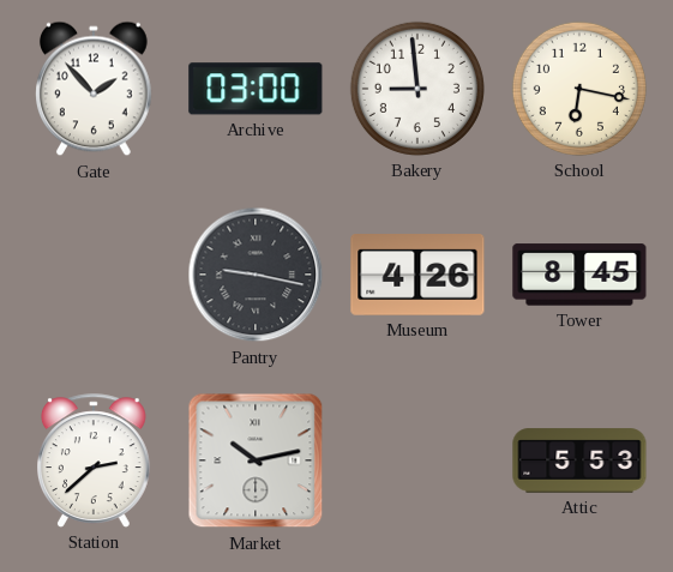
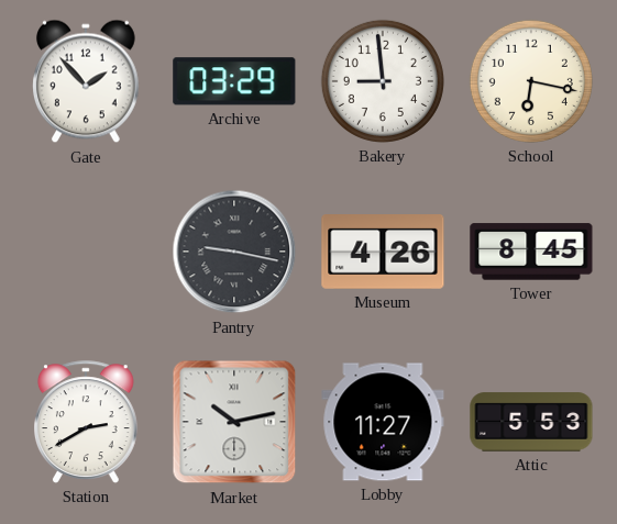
Archive: 03:00 -> 03:29
Station: 2:38 -> 2:40
Lobby: none -> 11:27
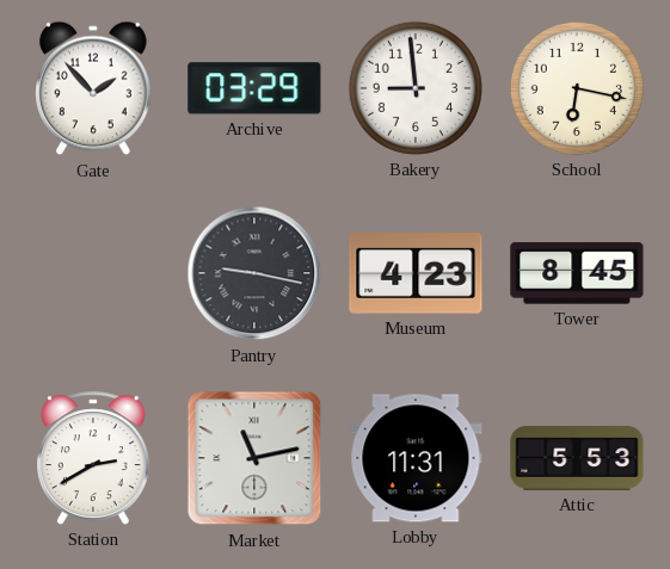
Museum: 4:26 -> 4:23
Market: 10:13 -> 11:13
Lobby: 11:27 -> 11:31
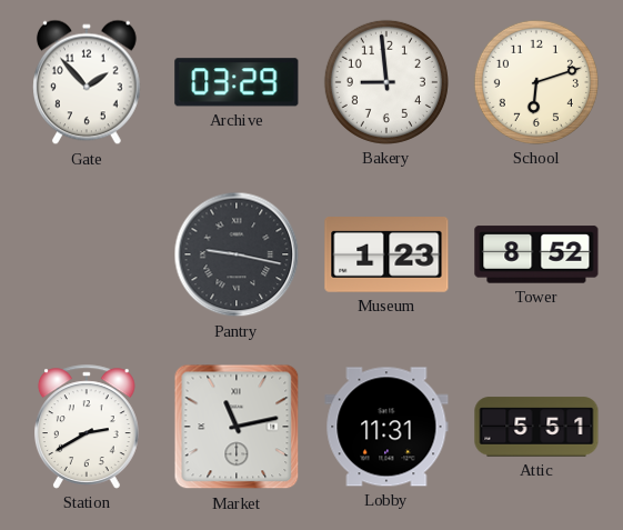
School: 6:17 -> 6:12
Museum: 4:23 -> 1:23
Tower: 8:45 -> 8:52
Attic: 5:53 -> 5:51
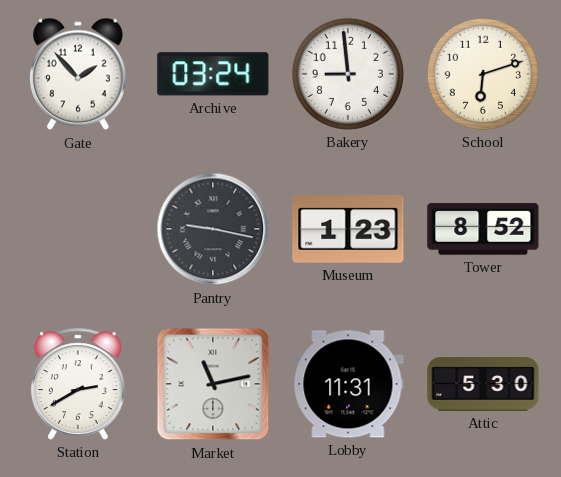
Archive: 03:29 -> 03:24
Attic: 5:51 -> 5:30
